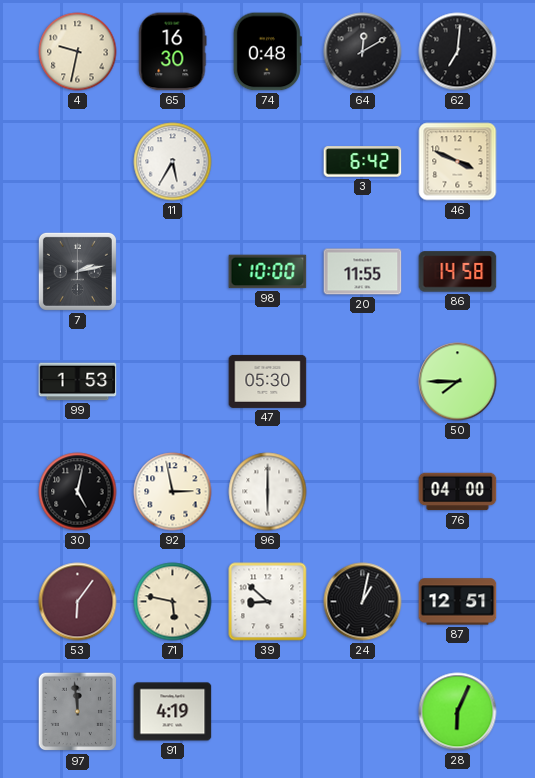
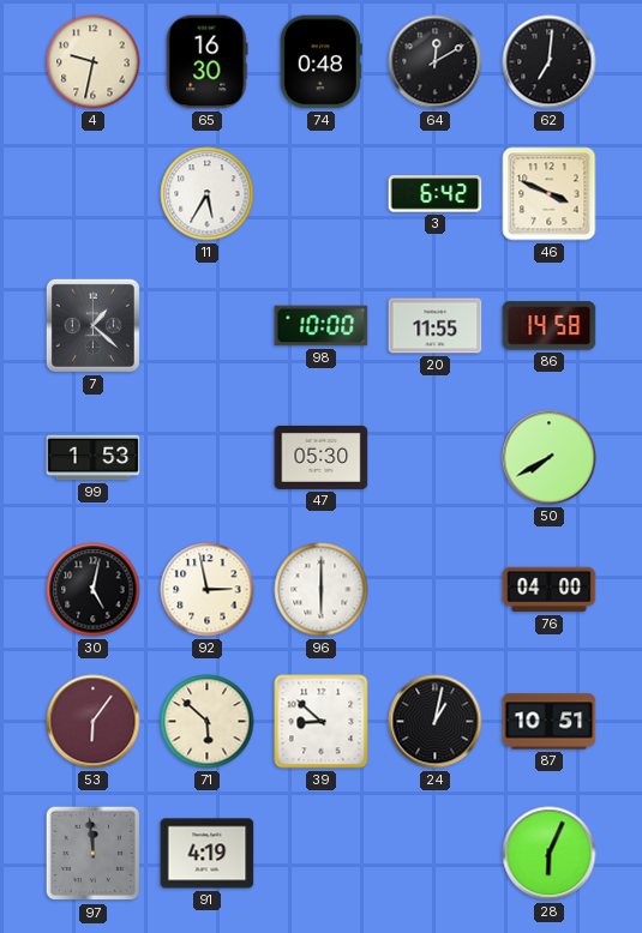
7: 2:13 -> 1:22
50: 7:45 -> 7:40
71: 5:47 -> 5:52
87: 12:51 -> 10:51
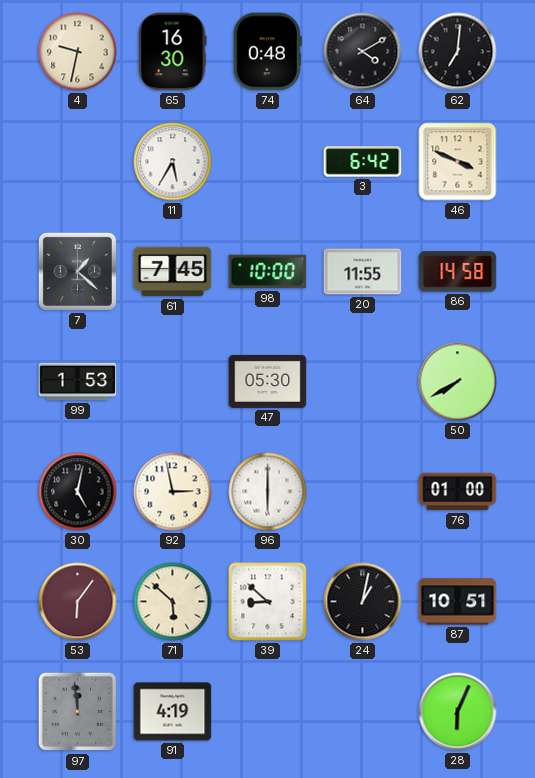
64: 12:10 -> 4:10
61: none -> 7:45
76: 04:00 -> 01:00
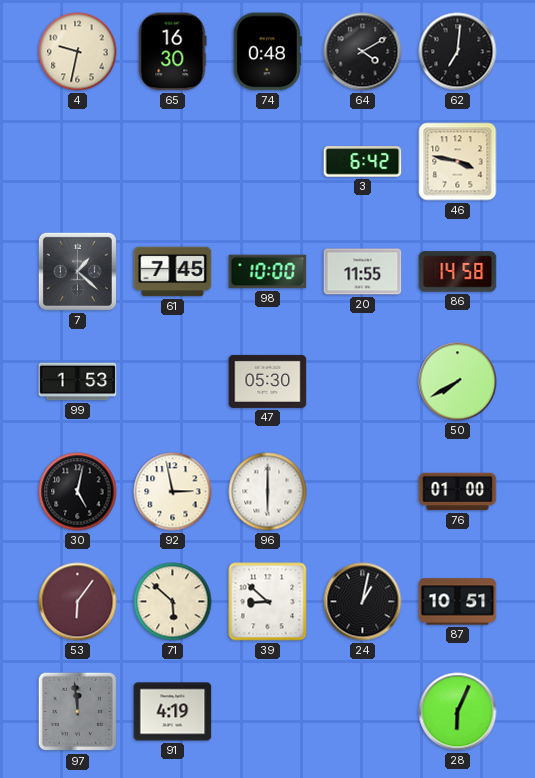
11: 5:35 -> none
46: 3:49 -> 3:47
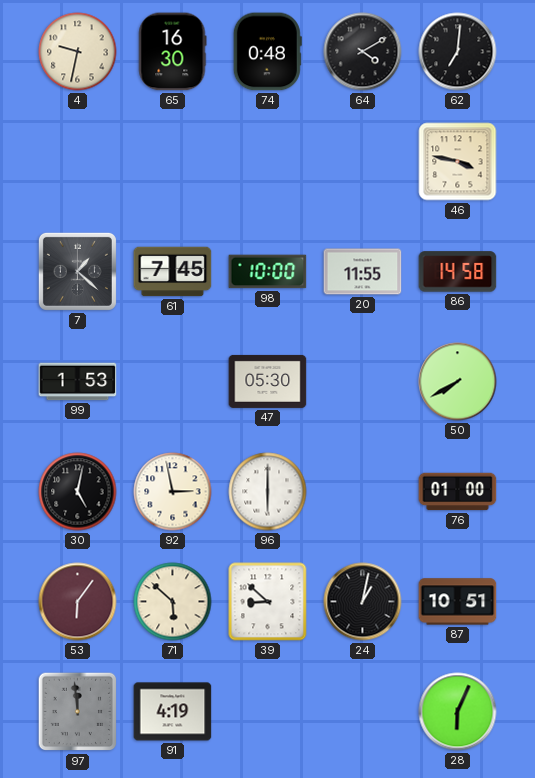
3: 6:42 -> none
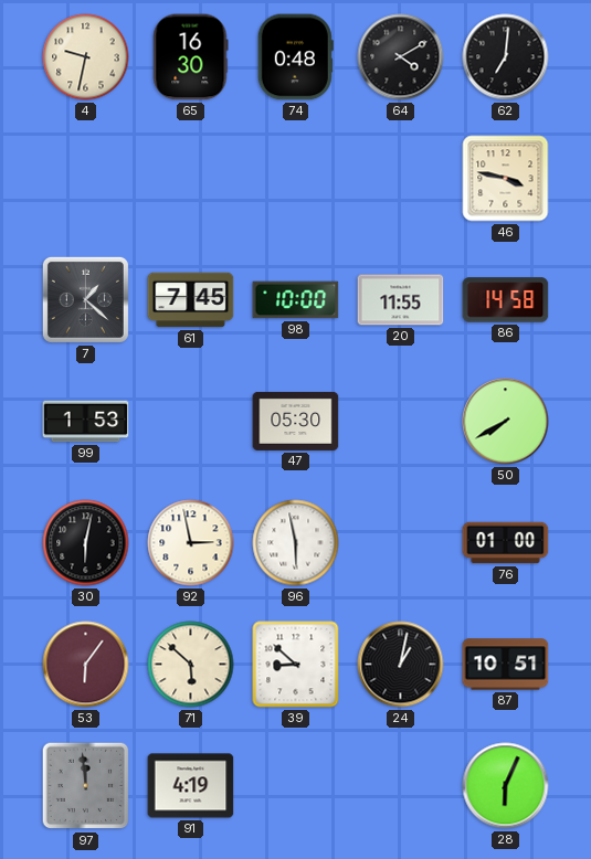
30: 5:02 -> 6:02
96: 6:00 -> 5:58
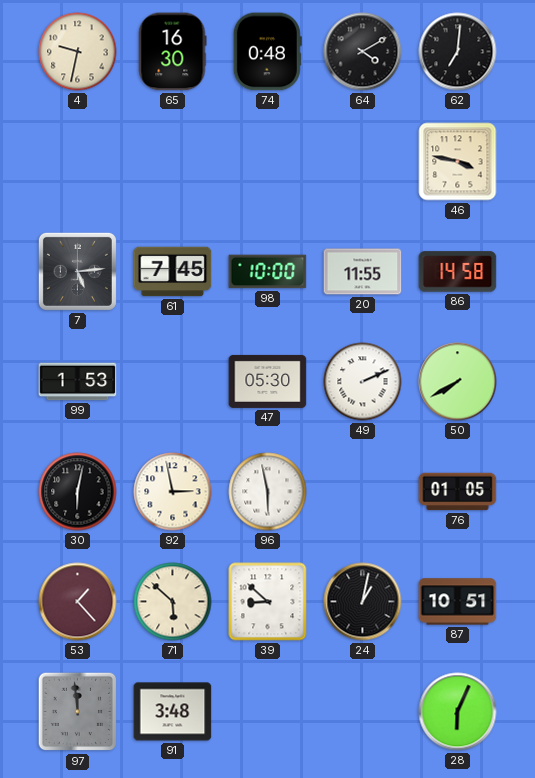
7: 1:22 -> 5:14
49: none -> 2:11
76: 01:00 -> 01:05
53: 6:06 -> 1:23
91: 4:19 -> 3:48
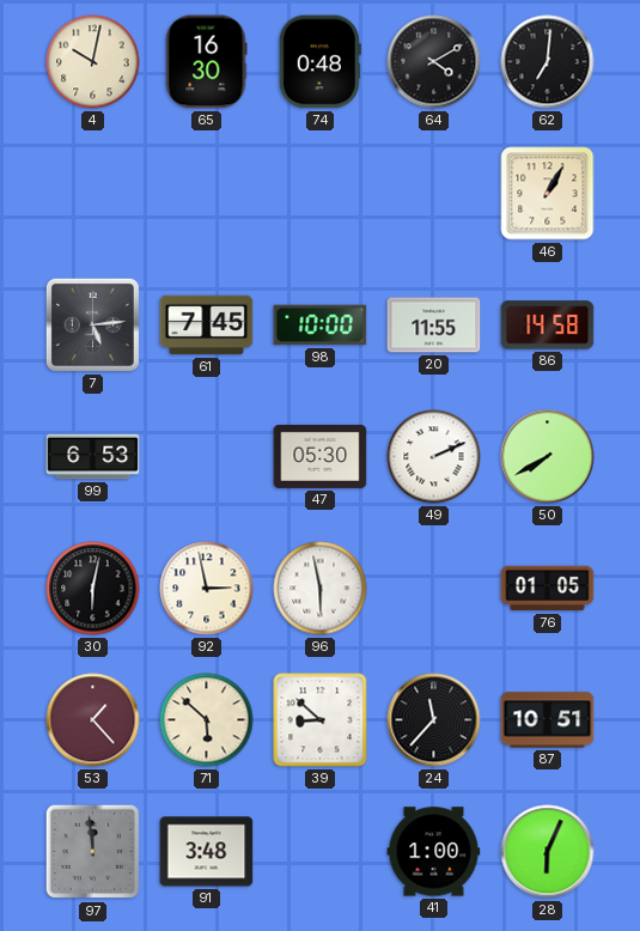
4: 9:32 -> 10:02
46: 3:47 -> 1:05
99: 1:53 -> 6:53
24: 1:02 -> 11:37
41: none -> 1:00
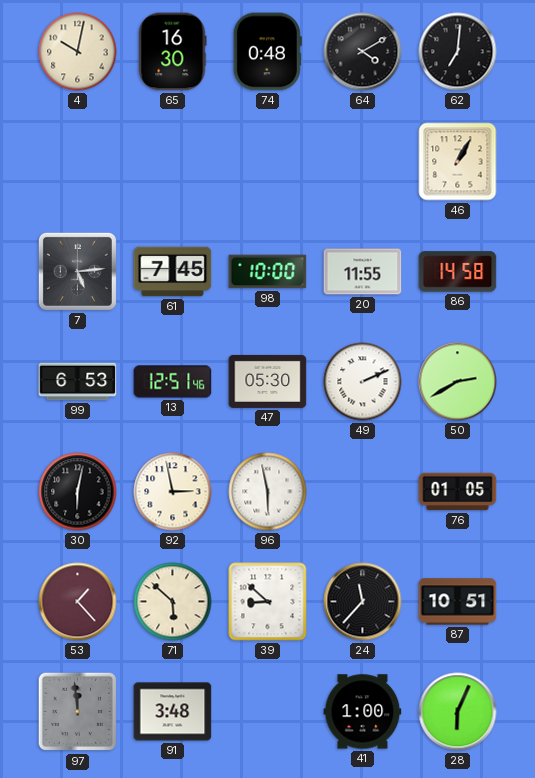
13: none -> 12:51
50: 7:40 -> 2:40
